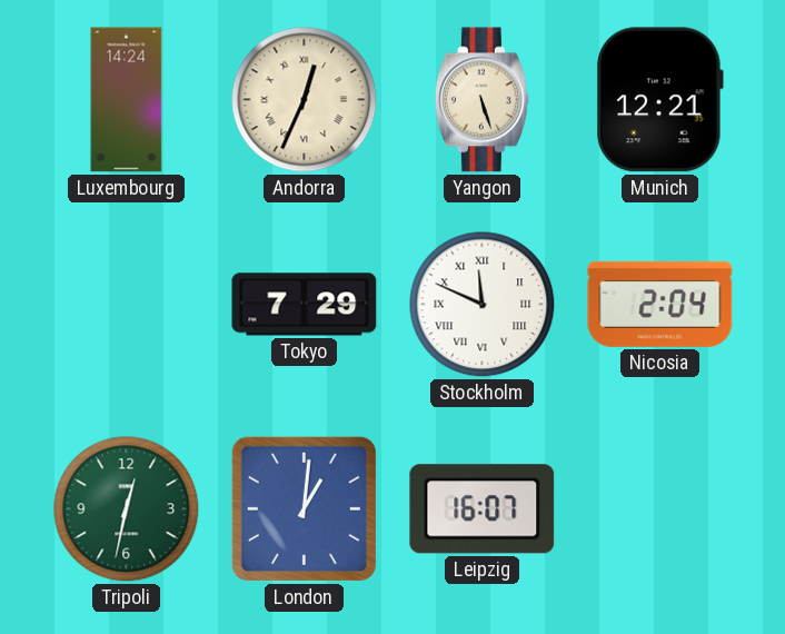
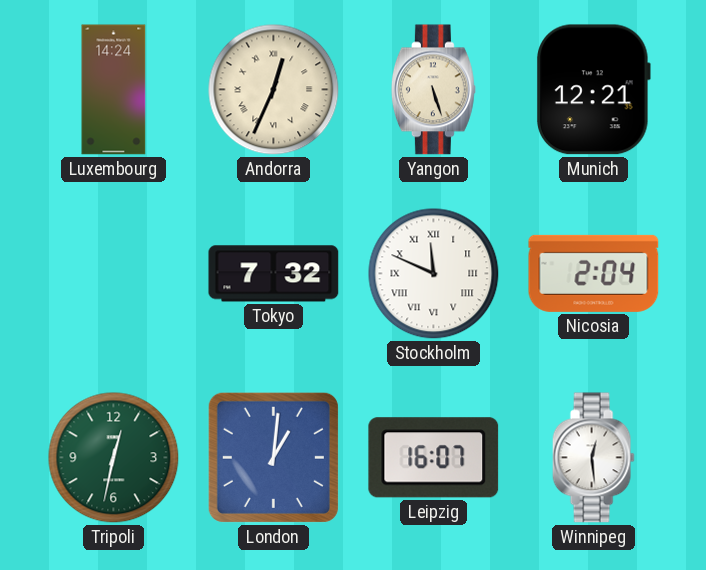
Tokyo: 7:29 -> 7:32
Winnipeg: none -> 12:29
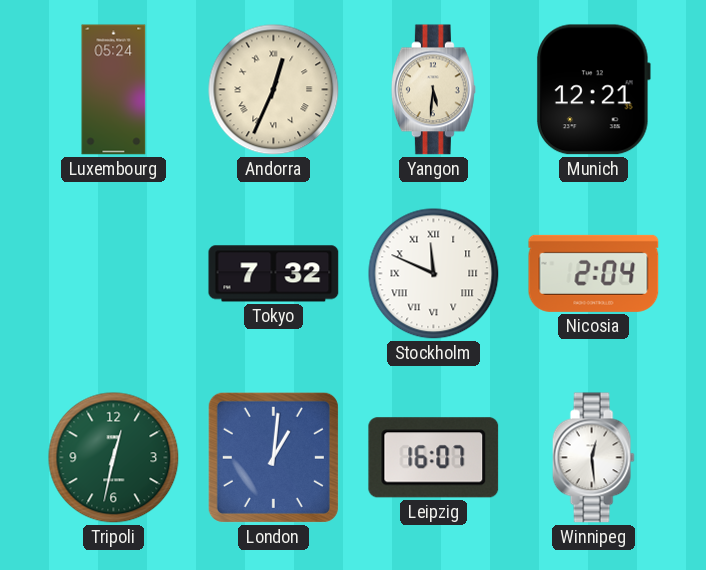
Luxembourg: 14:24 -> 05:24
Yangon: 5:27 -> 5:31
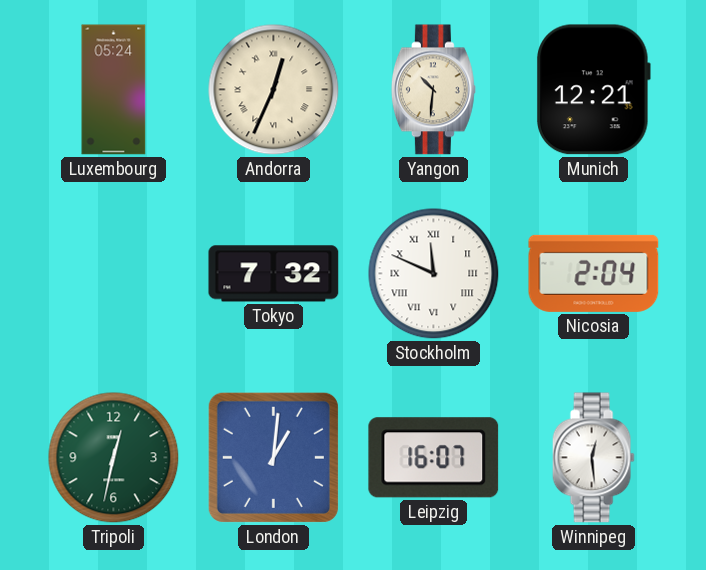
Yangon: 5:31 -> 10:31
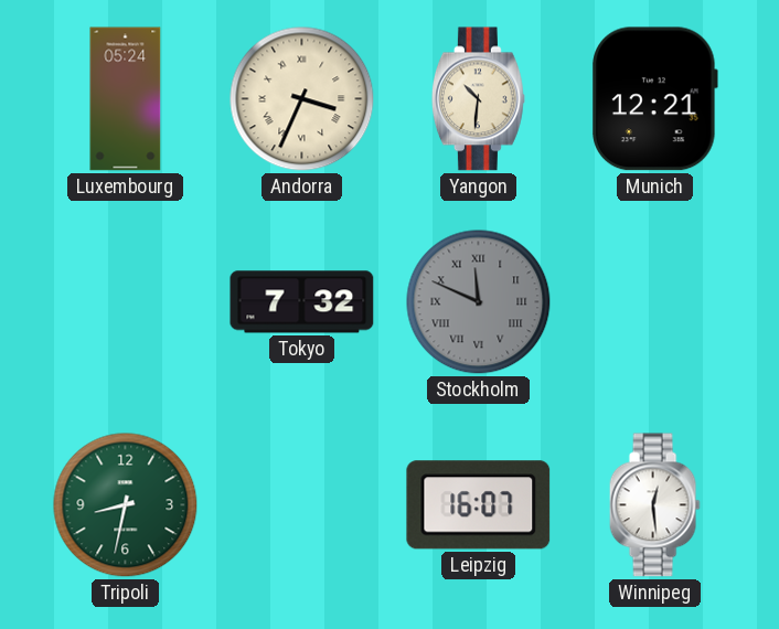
Andorra: 12:34 -> 3:34
Stockholm dial: white -> grey
Nicosia: 2:04 -> none
Tripoli: 12:32 -> 8:32
London: 1:01 -> none
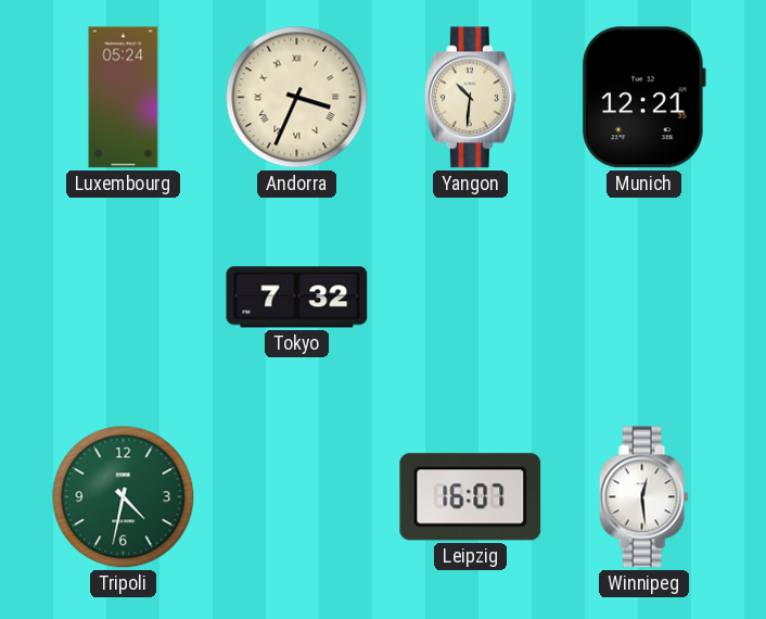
Stockholm: 11:49 -> none
Tripoli: 8:32 -> 4:32
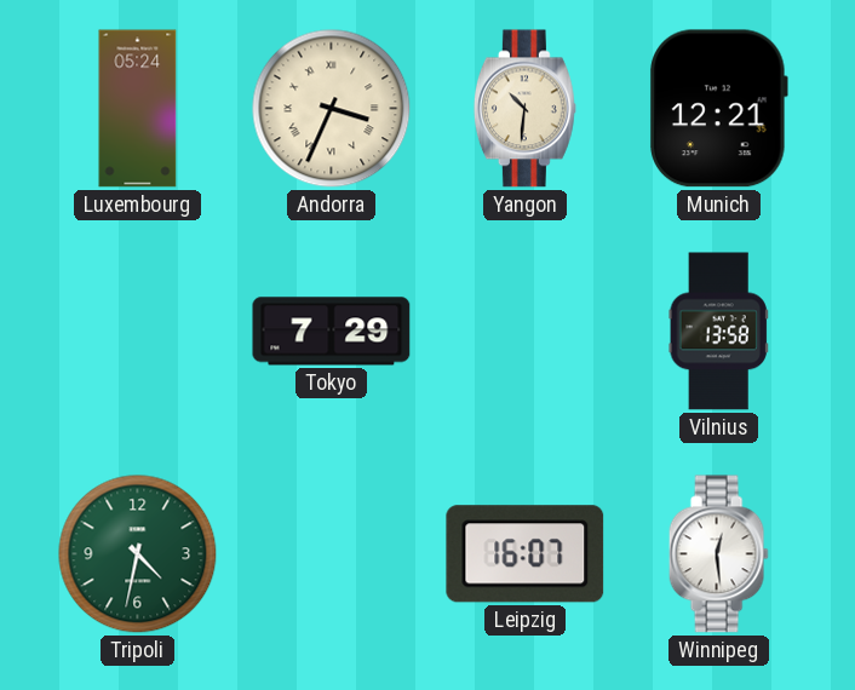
Tokyo: 7:32 -> 7:29
Vilnius: none -> 13:58
